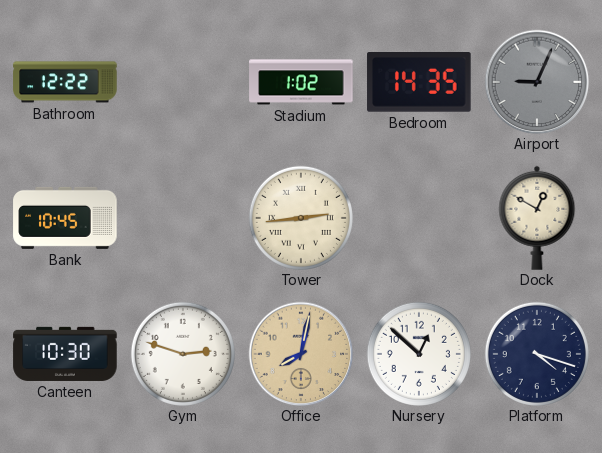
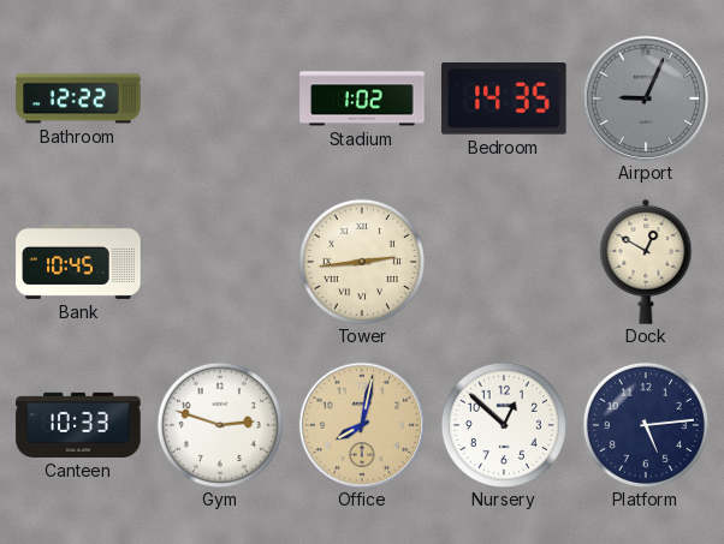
Canteen: 10:30 -> 10:33
Platform: 4:18 -> 5:14
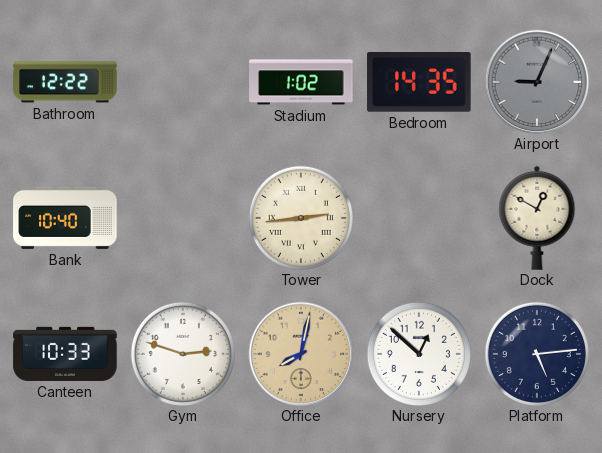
Bank: 10:45 -> 10:40
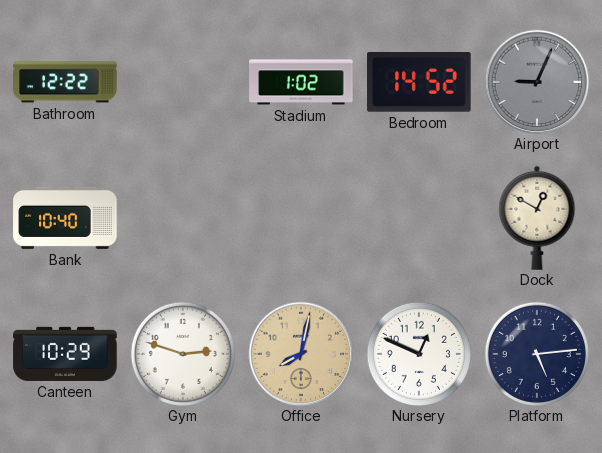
Bedroom: 14:35 -> 14:52
Tower: 2:44 -> none
Canteen: 10:33 -> 10:29
Nursery: 12:52 -> 12:49
